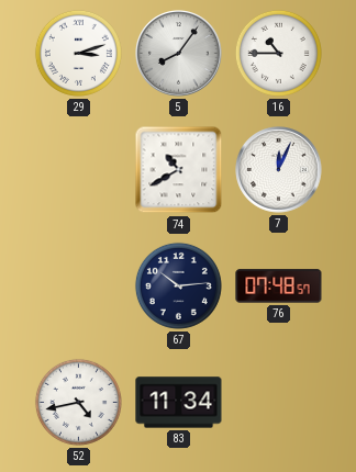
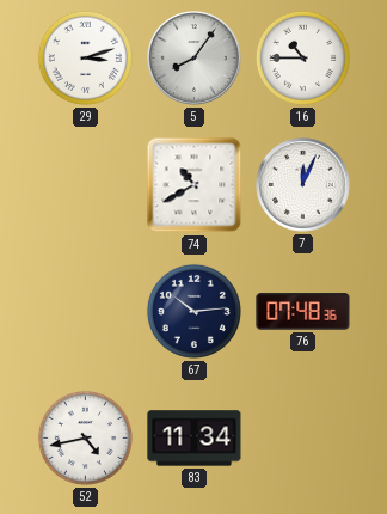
76: 07:48:57 -> 07:48:36
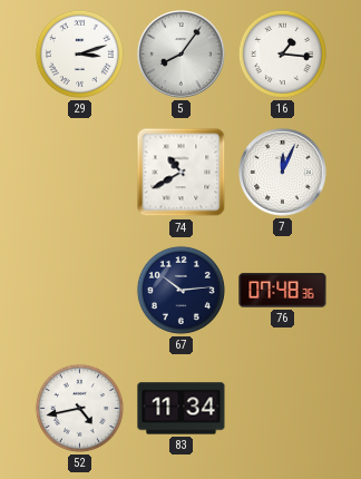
16: 10:45 -> 1:16
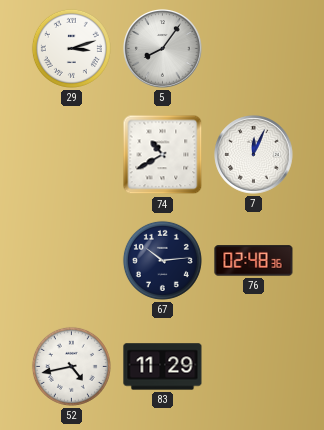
16: 1:16 -> none
76: 07:48 -> 02:48
83: 11:34 -> 11:29
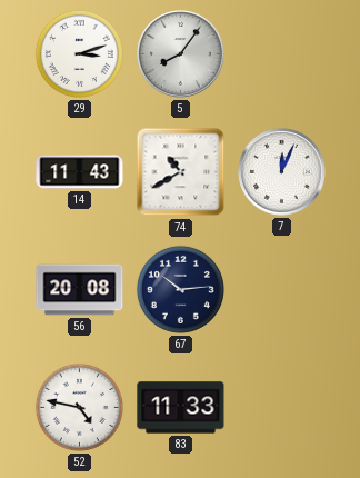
14: none -> 11:43
56: none -> 20:08
76: 02:48 -> none
52: 4:43 -> 4:47
83: 11:29 -> 11:33
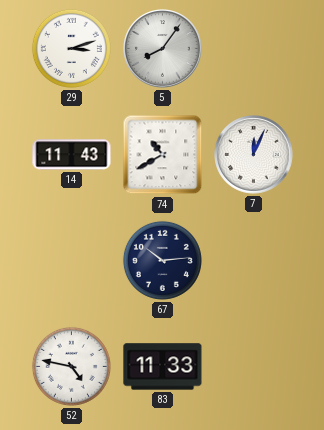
56: 20:08 -> none
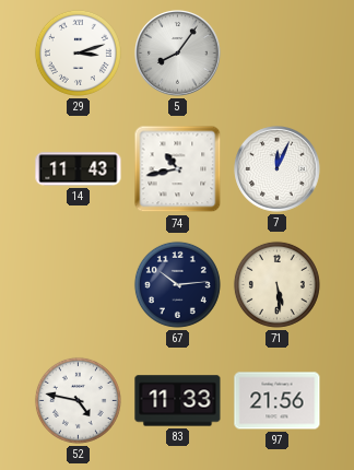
74: 10:40 -> 10:43
71: none -> 5:29
97: none -> 21:56
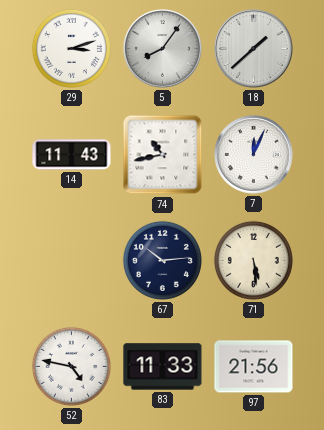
18: none -> 1:38
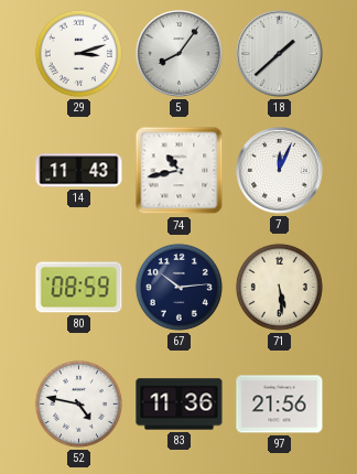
80: none -> 08:59
83: 11:33 -> 11:36
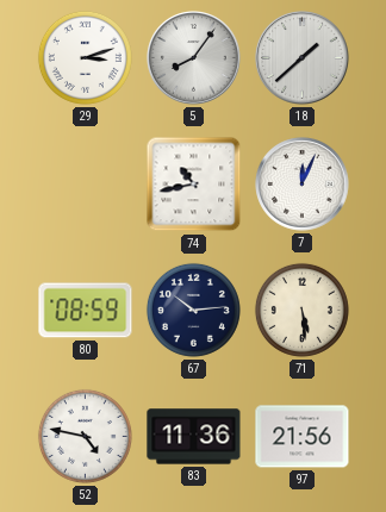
14: 11:43 -> none
